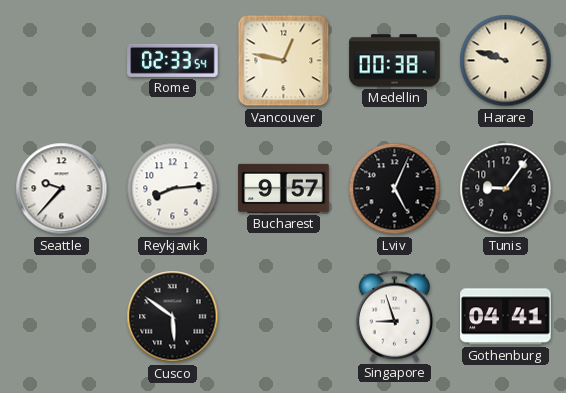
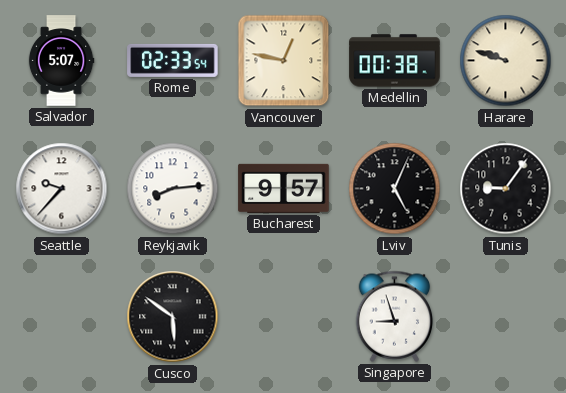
Salvador: none -> 5:07
Gothenburg: 04:41 -> none
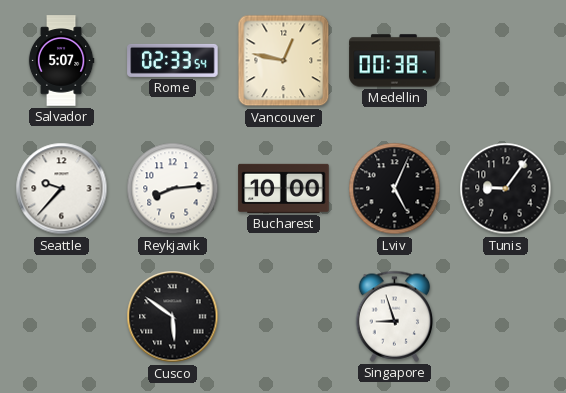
Harare: 9:48 -> none
Bucharest: 9:57 -> 10:00
